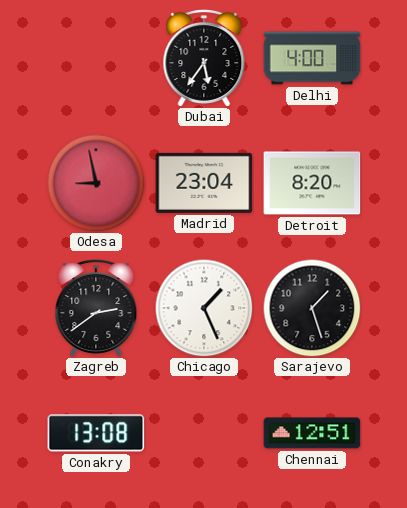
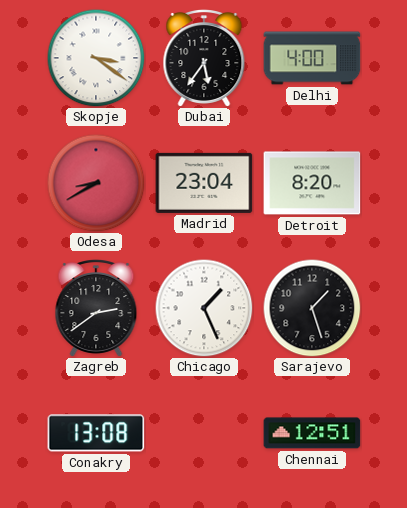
Skopje: none -> 3:21
Odesa: 8:58 -> 8:40
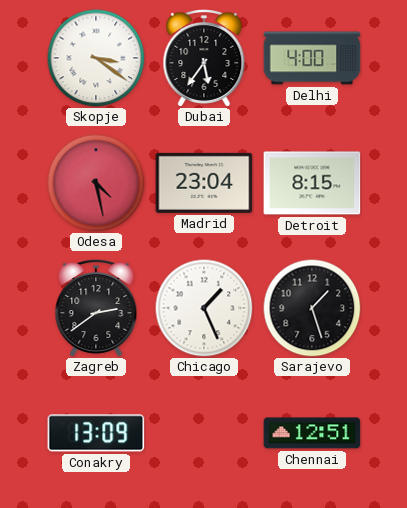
Odesa: 8:40 -> 4:28
Detroit: 8:20 -> 8:15
Conakry: 13:08 -> 13:09
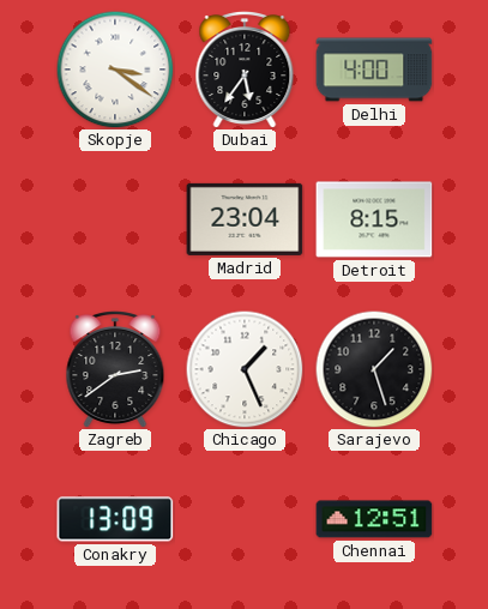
Odesa: 4:28 -> none
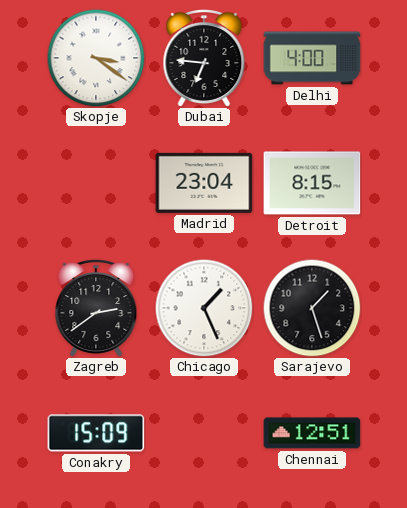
Dubai: 5:36 -> 6:46
Conakry: 13:09 -> 15:09
